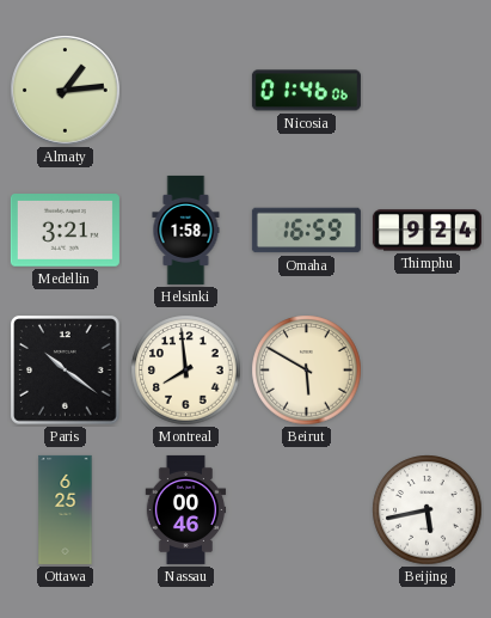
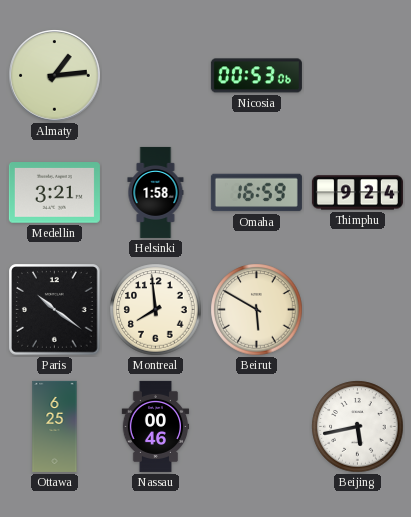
Nicosia: 01:46 -> 00:53
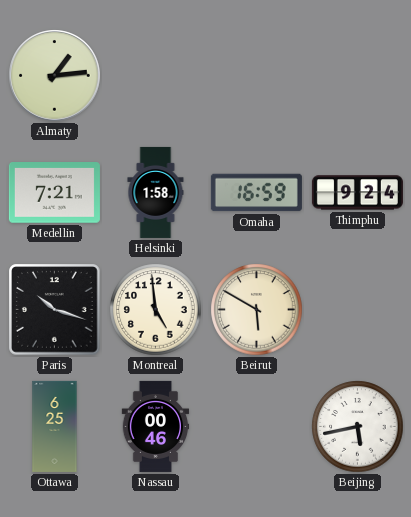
Nicosia: 00:53 -> none
Medellin: 3:21 -> 7:21
Paris: 10:21 -> 10:18
Montreal: 7:59 -> 4:59
